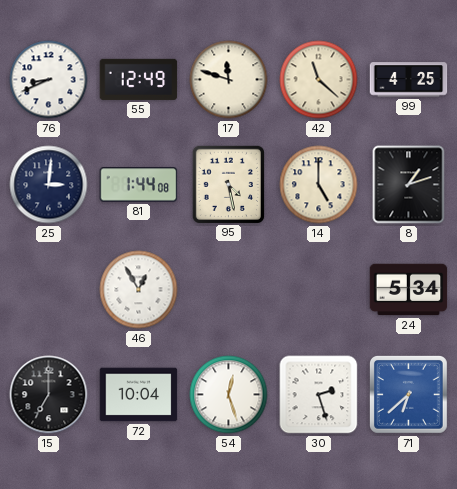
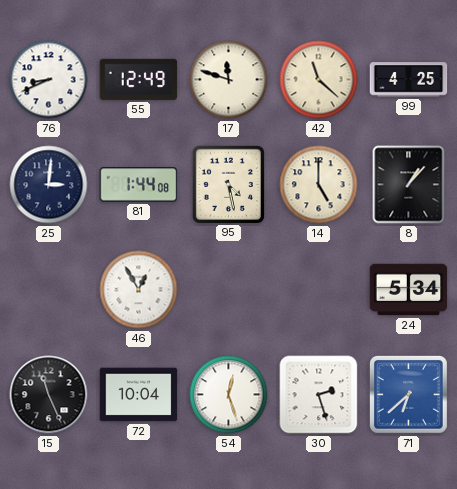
8: 1:12 -> 1:07
15: 7:00 -> 11:26
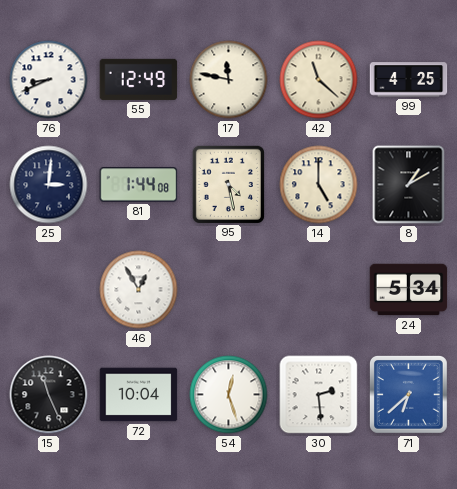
17: 11:48 -> 11:47
8: 1:07 -> 1:10
30: 2:27 -> 2:29
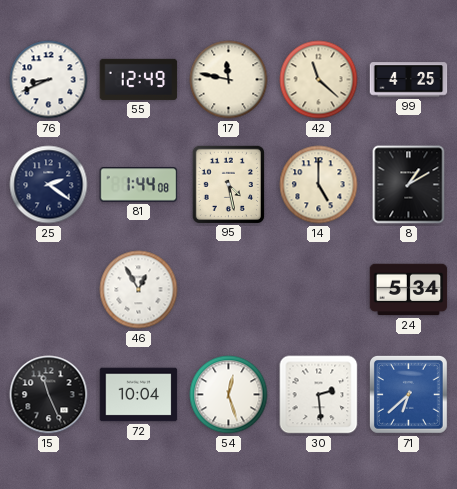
25: 3:01 -> 2:21
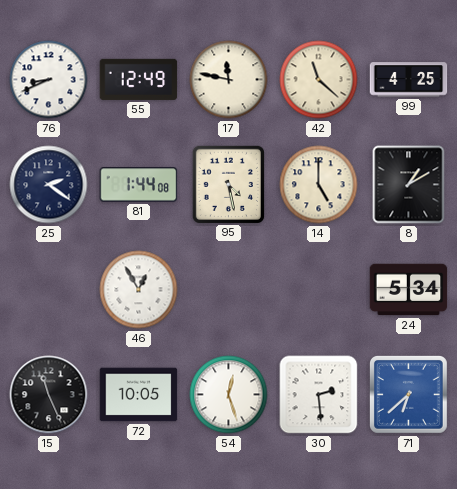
72: 10:04 -> 10:05
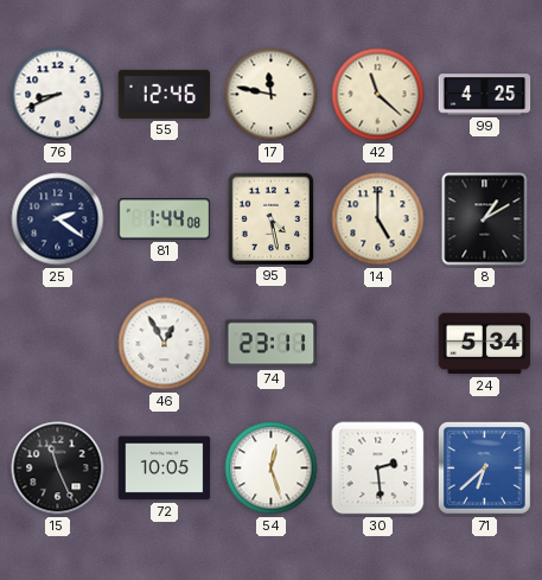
55: 12:49 -> 12:46
74: none -> 23:11
